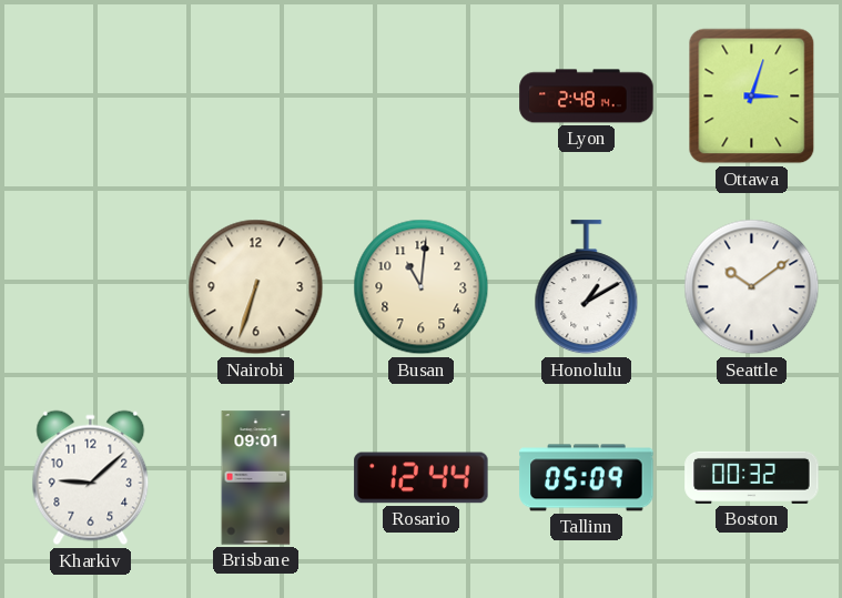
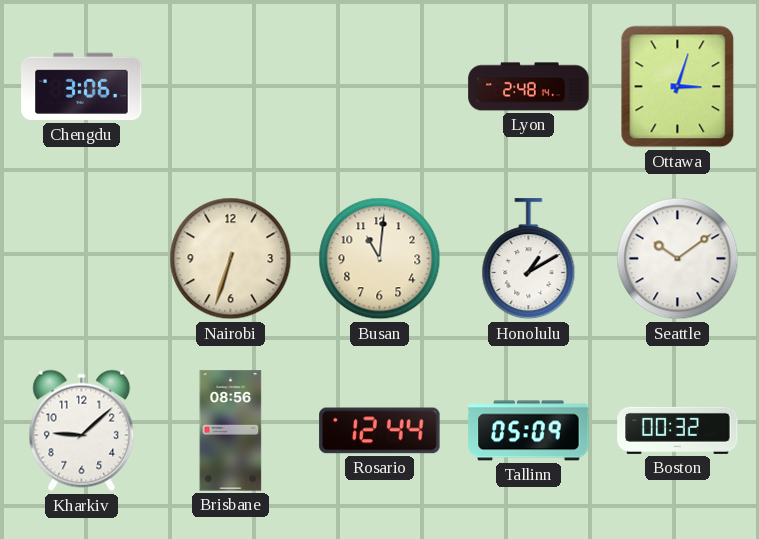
Chengdu: none -> 3:06
Brisbane: 09:01 -> 08:56
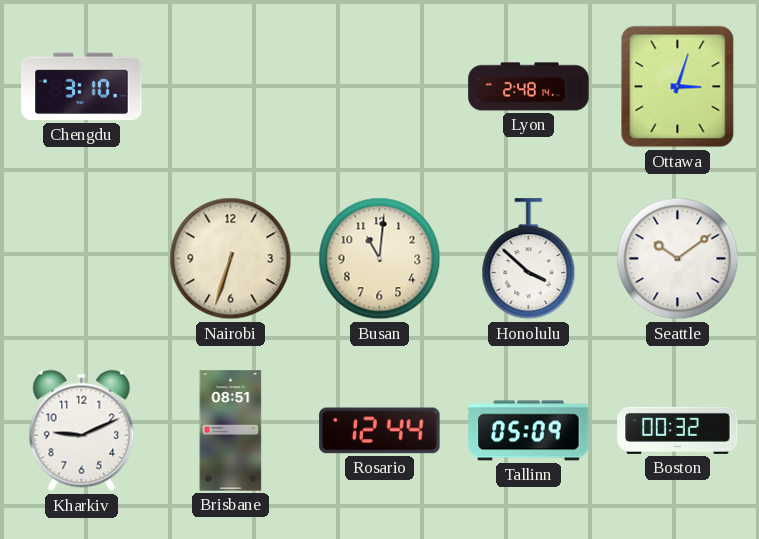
Chengdu: 3:06 -> 3:10
Honolulu: 1:10 -> 3:52
Kharkiv: 9:08 -> 9:11
Brisbane: 08:56 -> 08:51
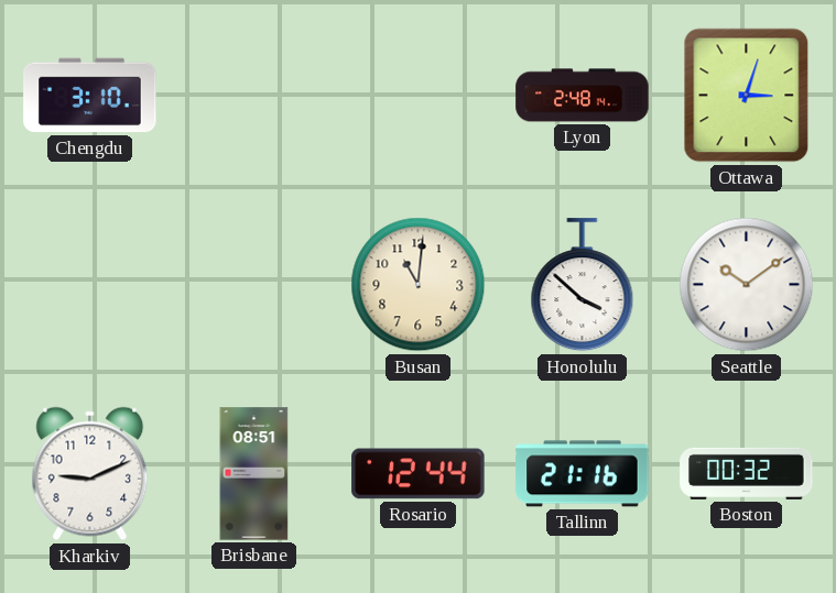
Nairobi: 6:33 -> none
Tallinn: 05:09 -> 21:16
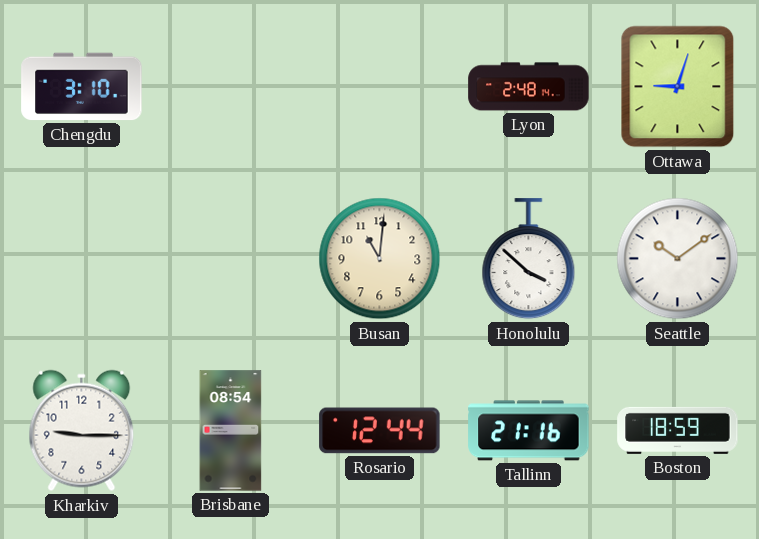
Ottawa: 3:03 -> 9:03
Kharkiv: 9:11 -> 9:15
Brisbane: 08:51 -> 08:54
Boston: 00:32 -> 18:59
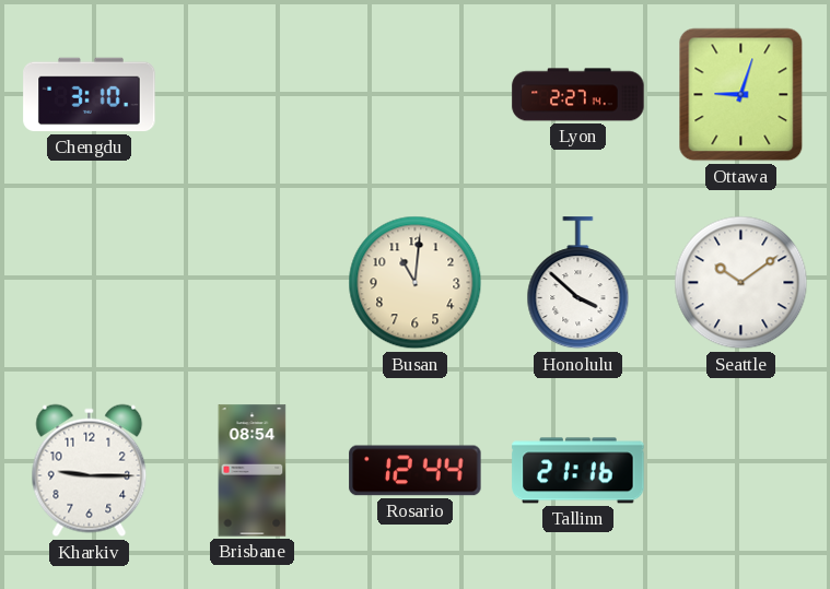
Lyon: 2:48 -> 2:27
Boston: 18:59 -> none
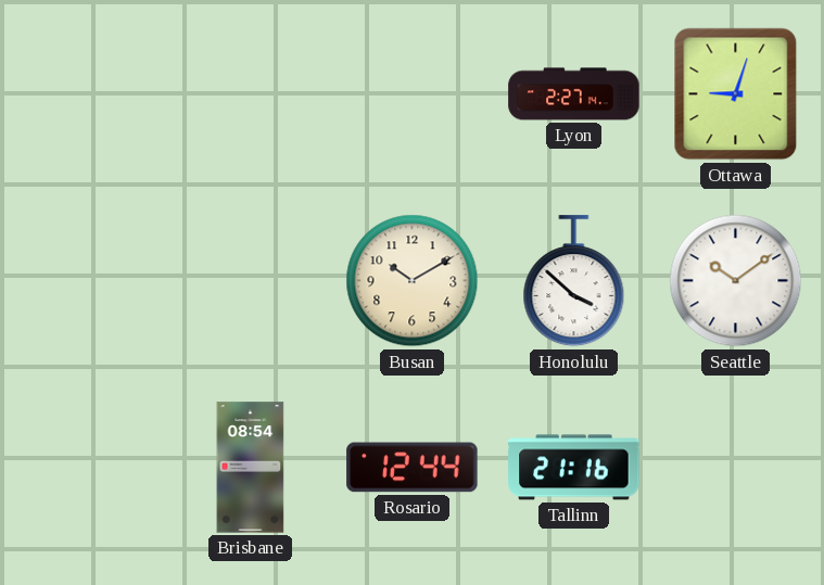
Chengdu: 3:10 -> none
Busan: 11:01 -> 10:10
Kharkiv: 9:15 -> none
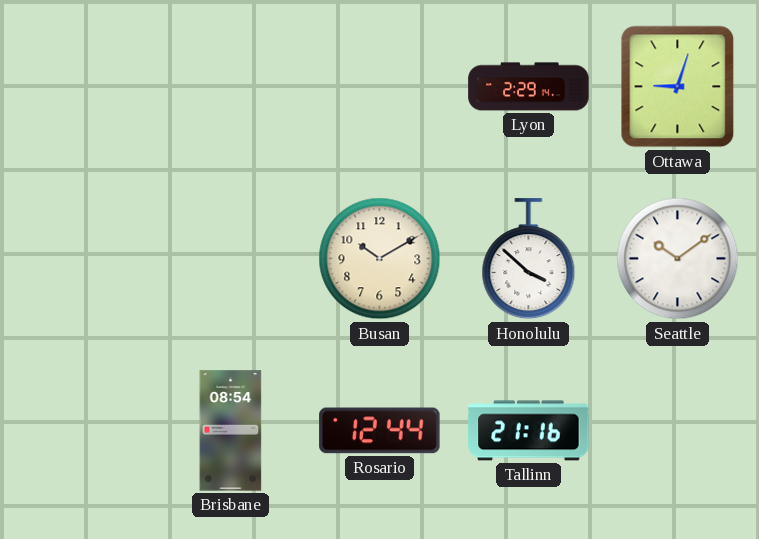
Lyon: 2:27 -> 2:29
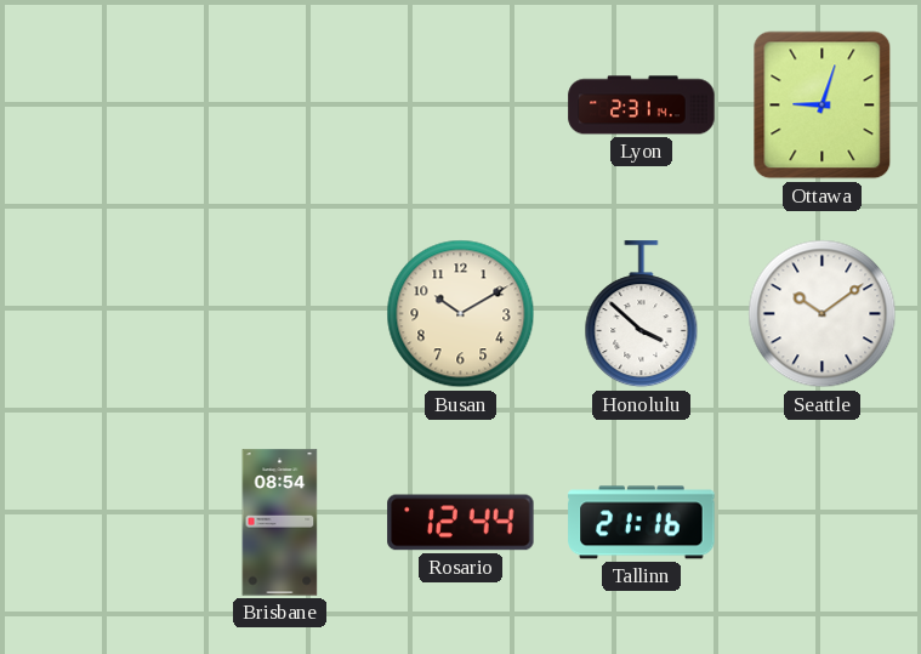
Lyon: 2:29 -> 2:31
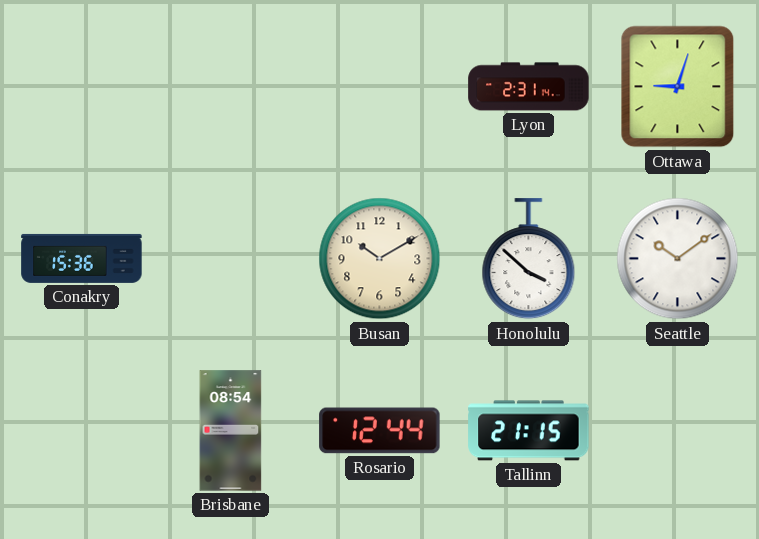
Conakry: none -> 15:36
Tallinn: 21:16 -> 21:15
